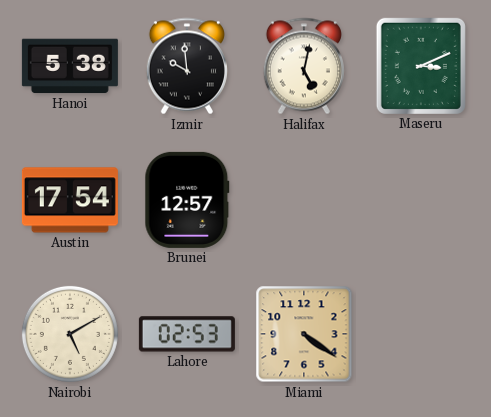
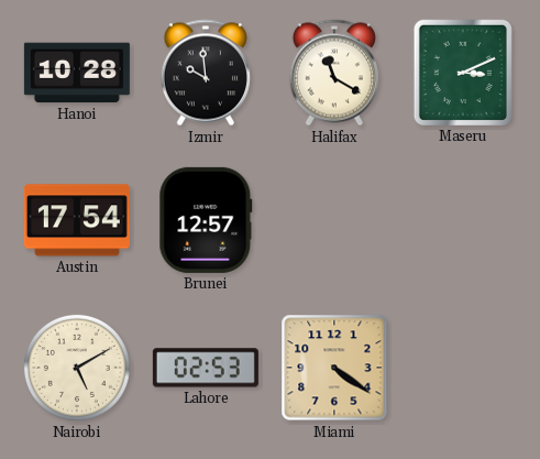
Hanoi: 5:38 -> 10:28
Halifax: 5:02 -> 11:20
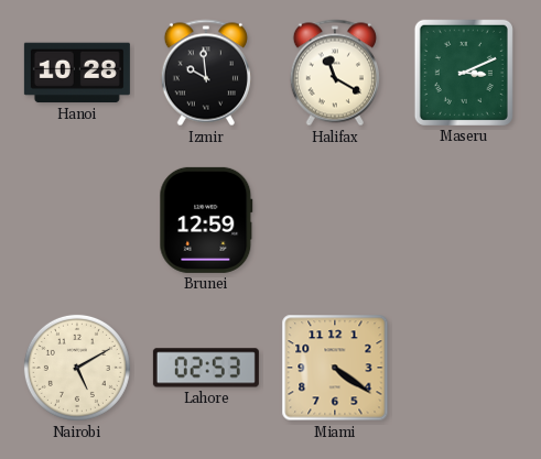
Austin: 17:54 -> none
Brunei: 12:57 -> 12:59
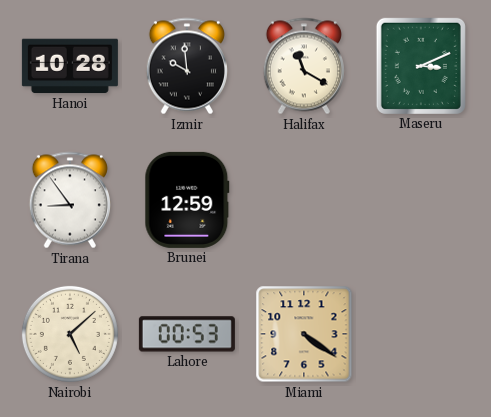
Tirana: none -> 8:54
Nairobi: 5:10 -> 5:08
Lahore: 02:53 -> 00:53
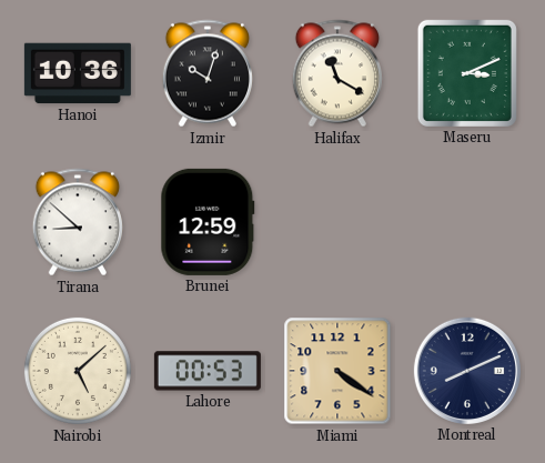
Hanoi: 10:28 -> 10:36
Izmir: 9:59 -> 10:03
Tirana: 8:54 -> 8:52
Montreal: none -> 8:11
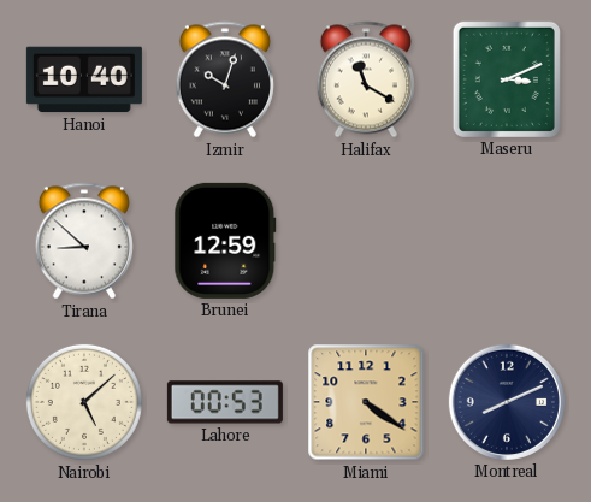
Hanoi: 10:36 -> 10:40
